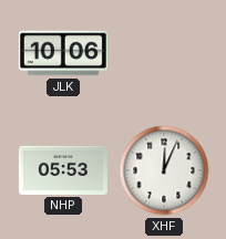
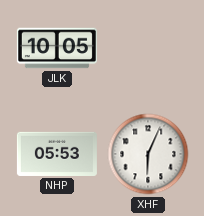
JLK: 10:06 -> 10:05
XHF: 12:04 -> 6:04
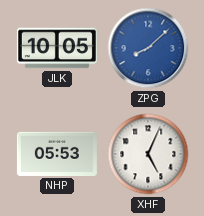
ZPG: none -> 8:08
XHF: 6:04 -> 5:04
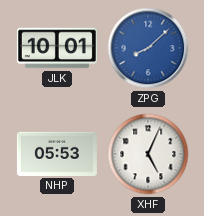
JLK: 10:05 -> 10:01
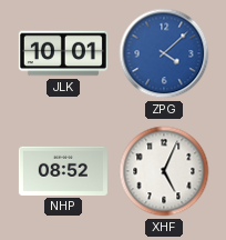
ZPG: 8:08 -> 4:08
NHP: 05:53 -> 08:52
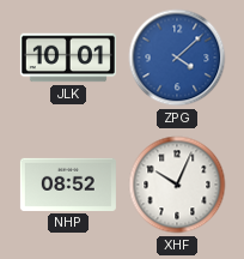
XHF: 5:04 -> 10:04
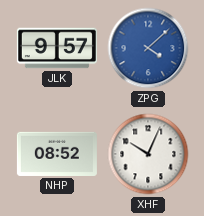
JLK: 10:01 -> 9:57
